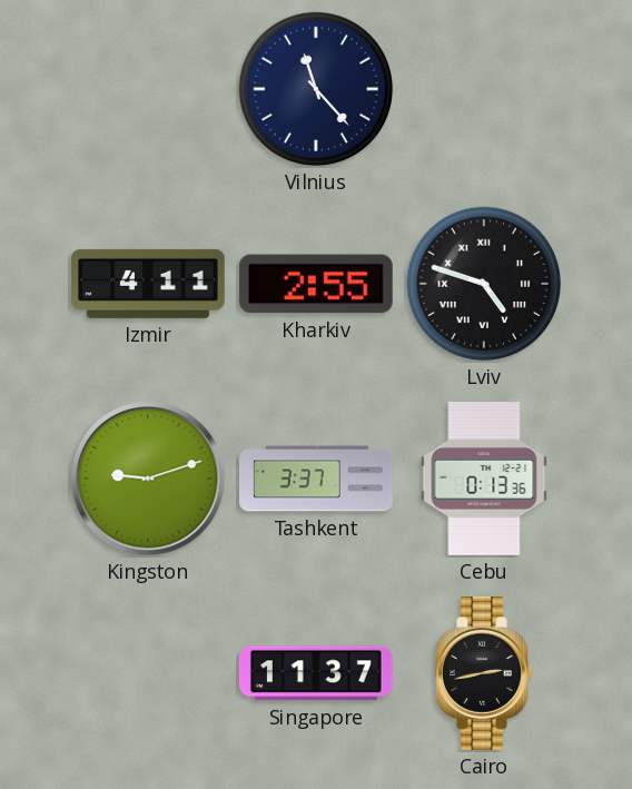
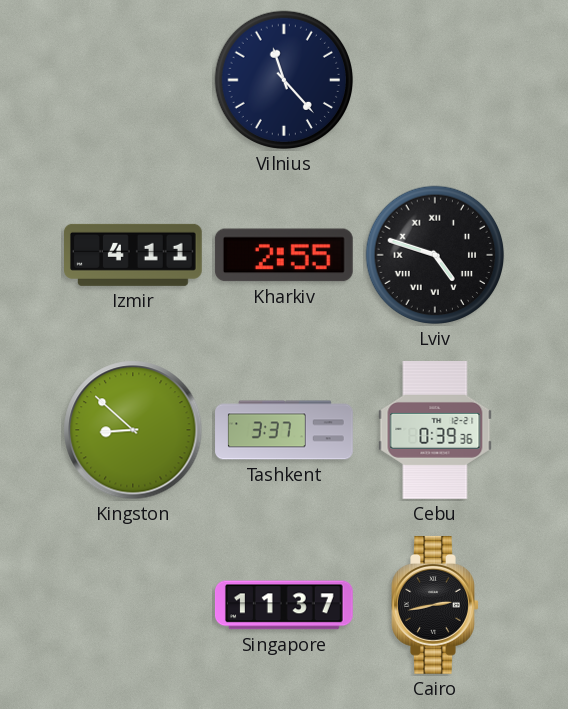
Kingston: 9:12 -> 8:52
Cebu: 0:13 -> 0:39
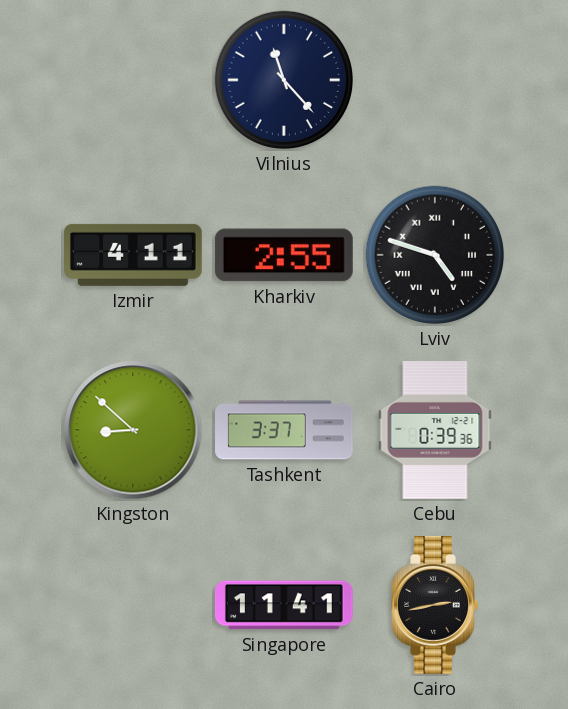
Singapore: 11:37 -> 11:41
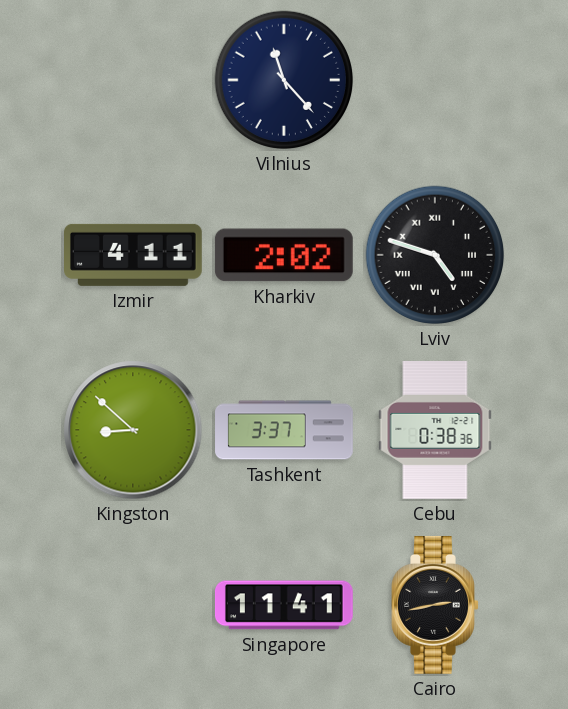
Kharkiv: 2:55 -> 2:02
Cebu: 0:39 -> 0:38
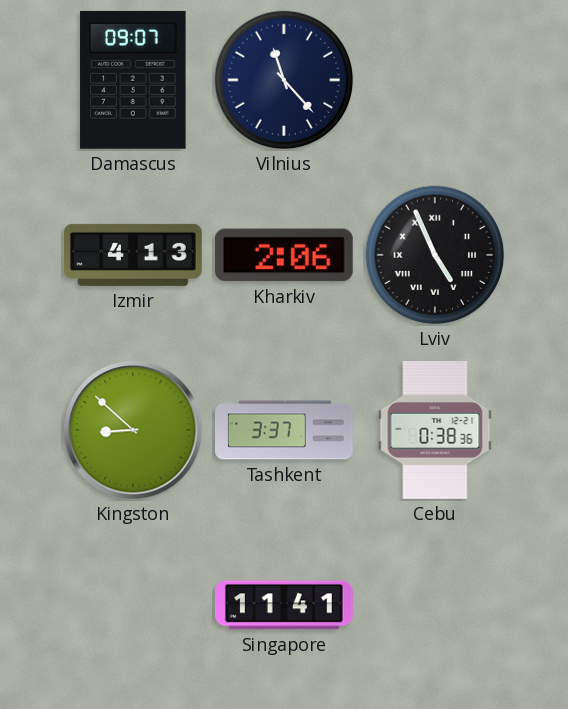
Damascus: none -> 09:07
Izmir: 4:11 -> 4:13
Kharkiv: 2:02 -> 2:06
Lviv: 4:48 -> 4:56
Cairo: 2:43 -> none
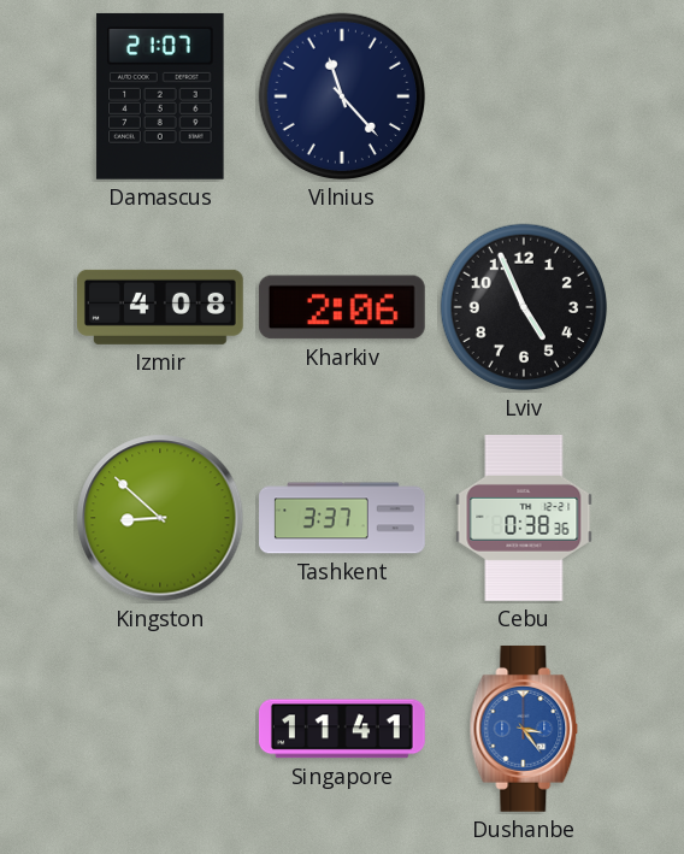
Damascus: 09:07 -> 21:07
Izmir: 4:13 -> 4:08
Lviv numerals: Roman -> Arabic
Dushanbe: none -> 3:24
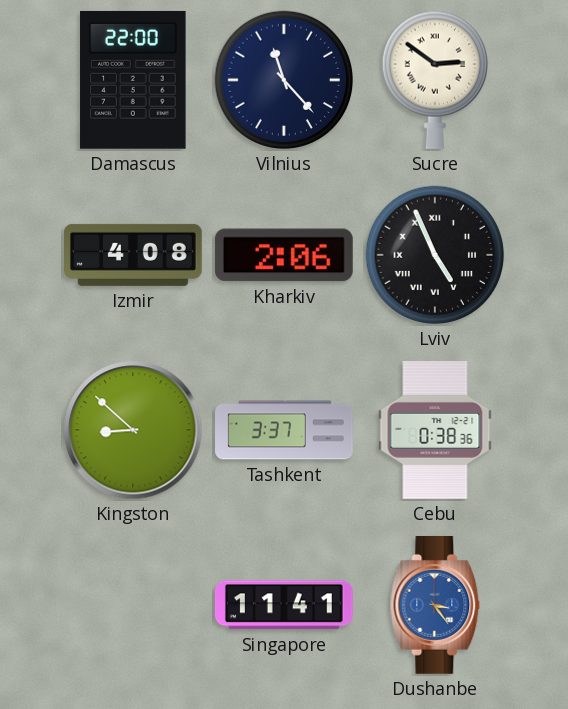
Damascus: 21:07 -> 22:00
Sucre: none -> 2:51
Lviv numerals: Arabic -> Roman
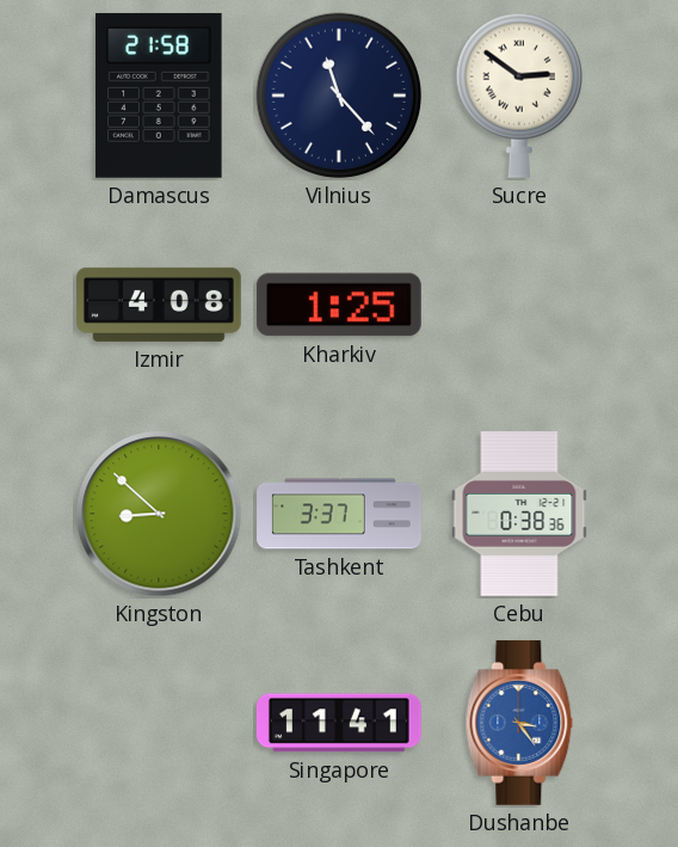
Damascus: 22:00 -> 21:58
Kharkiv: 2:06 -> 1:25
Lviv: 4:56 -> none
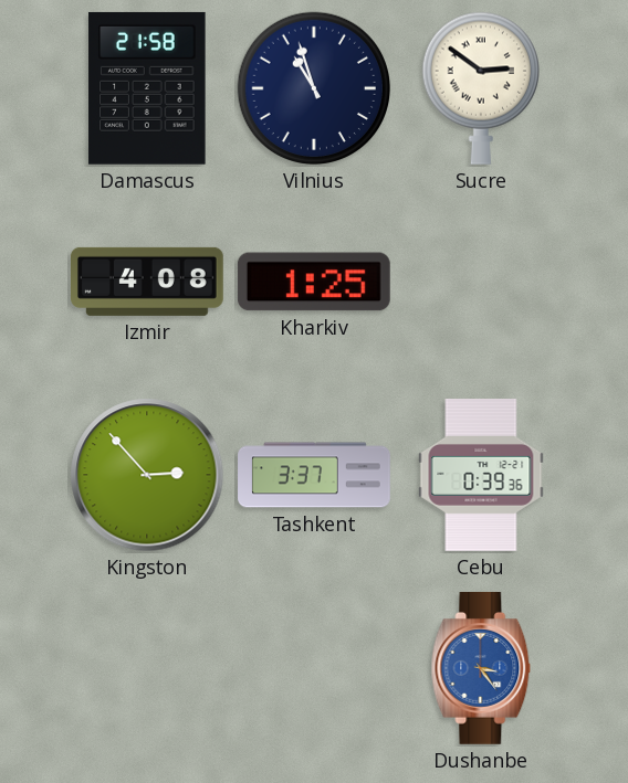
Vilnius: 11:23 -> 10:57
Kingston: 8:52 -> 2:53
Cebu: 0:38 -> 0:39
Singapore: 11:41 -> none
